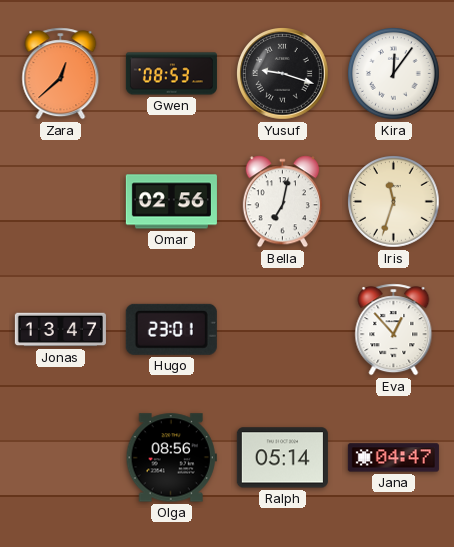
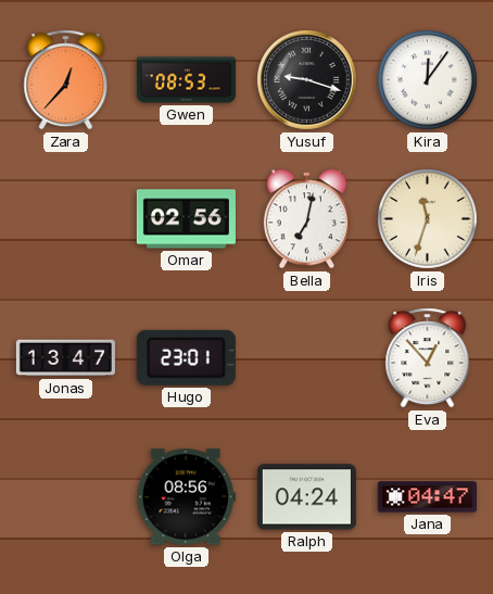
Zara: 12:38 -> 12:37
Ralph: 05:14 -> 04:24
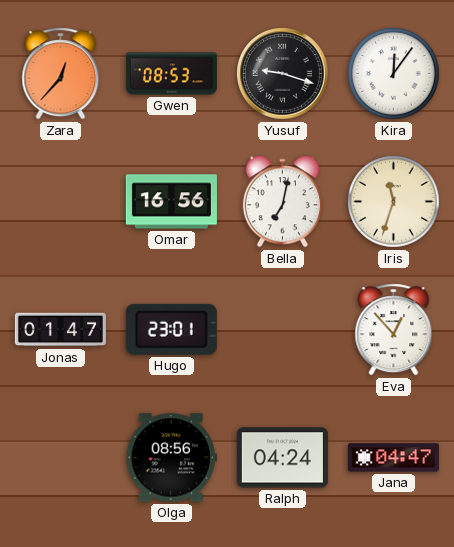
Omar: 02:56 -> 16:56
Jonas: 13:47 -> 01:47
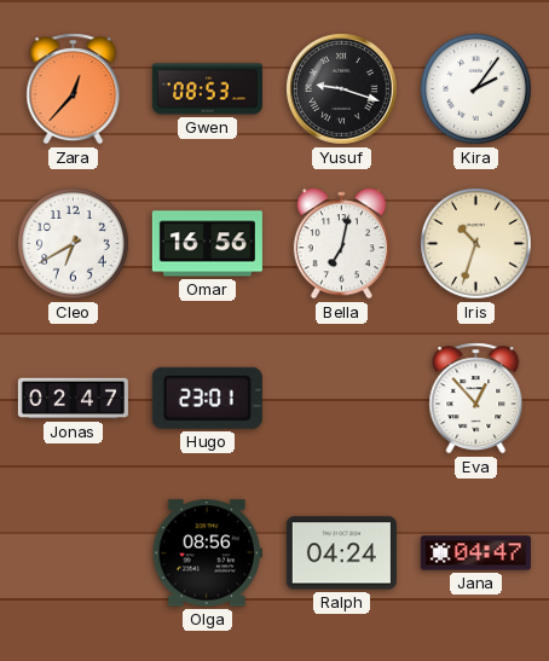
Kira: 12:06 -> 2:06
Cleo: none -> 6:40
Iris: 11:33 -> 10:33
Jonas: 01:47 -> 02:47
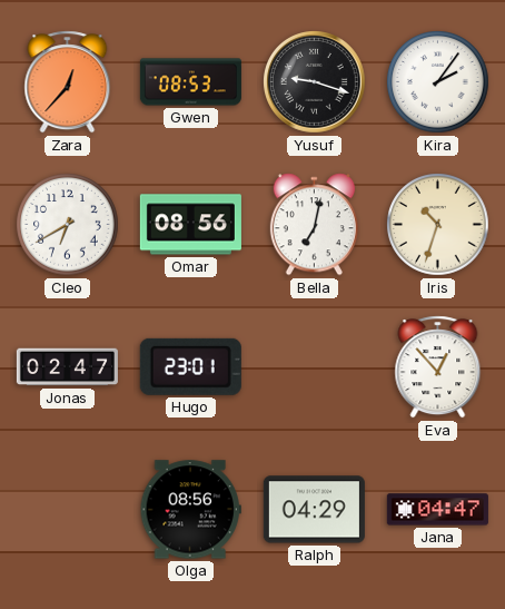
Omar: 16:56 -> 08:56
Ralph: 04:24 -> 04:29
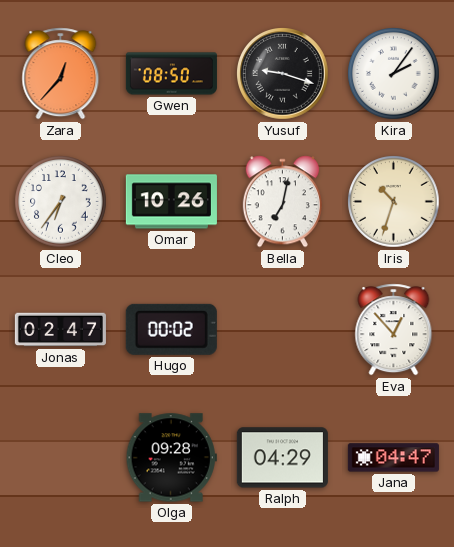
Gwen: 08:53 -> 08:50
Cleo: 6:40 -> 6:36
Omar: 08:56 -> 10:26
Hugo: 23:01 -> 00:02
Olga: 08:56 -> 09:28
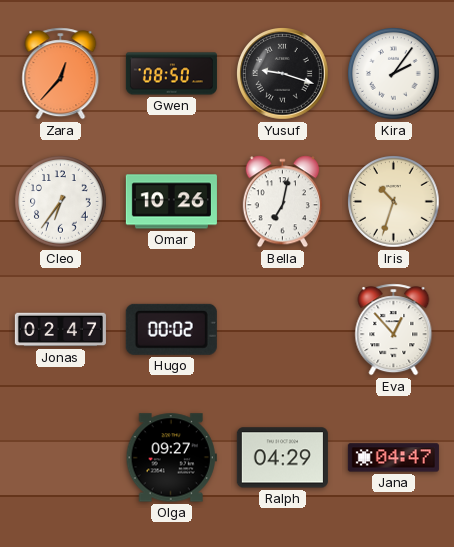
Olga: 09:28 -> 09:27
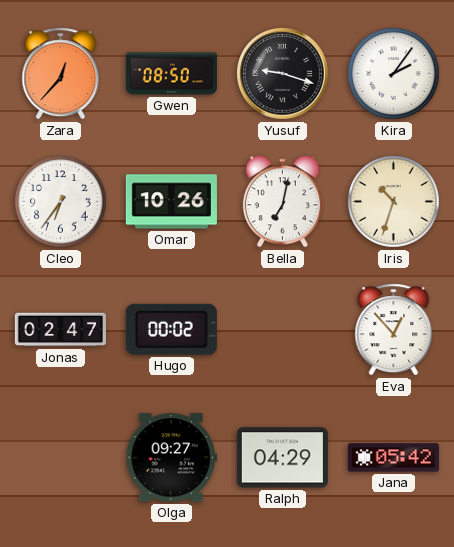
Jana: 04:47 -> 05:42
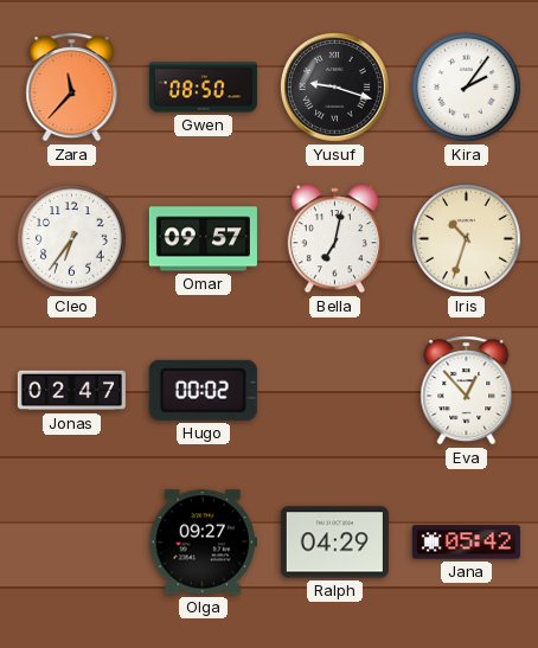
Zara: 12:37 -> 11:37
Omar: 10:26 -> 09:57
